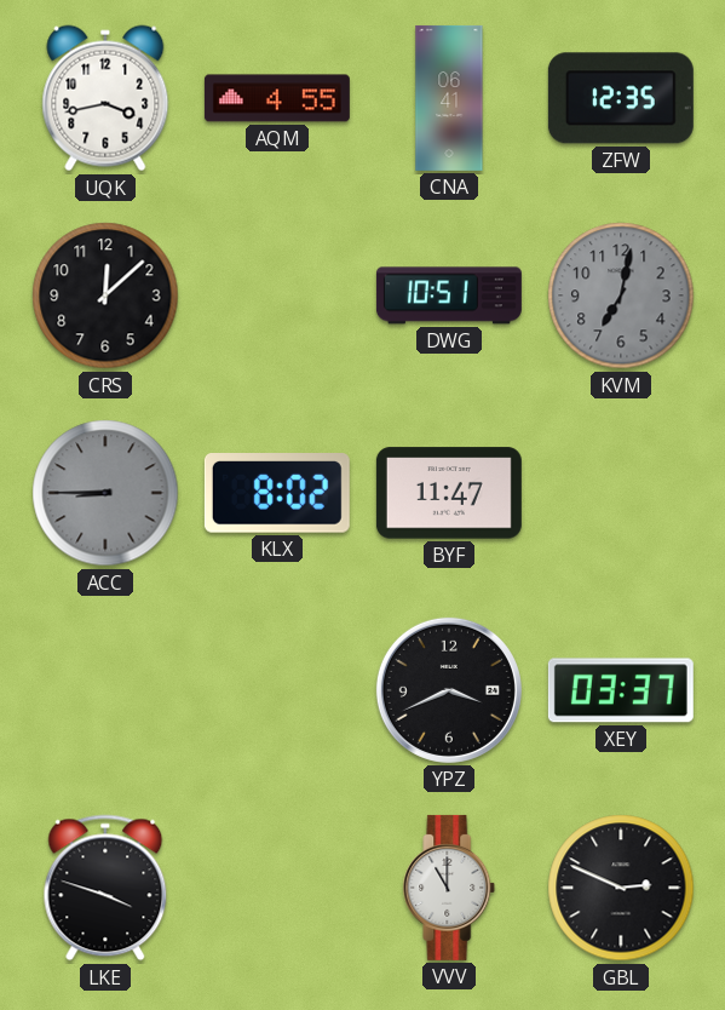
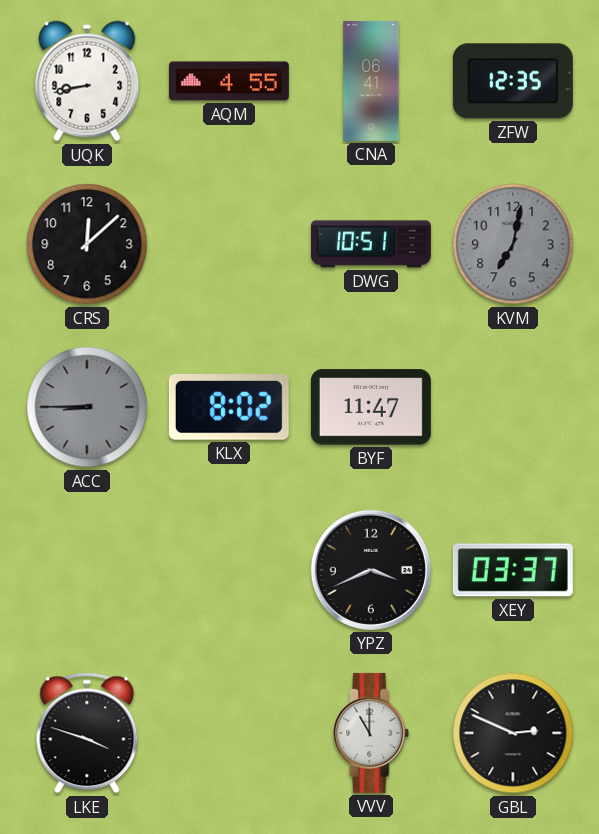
UQK: 3:43 -> 8:43
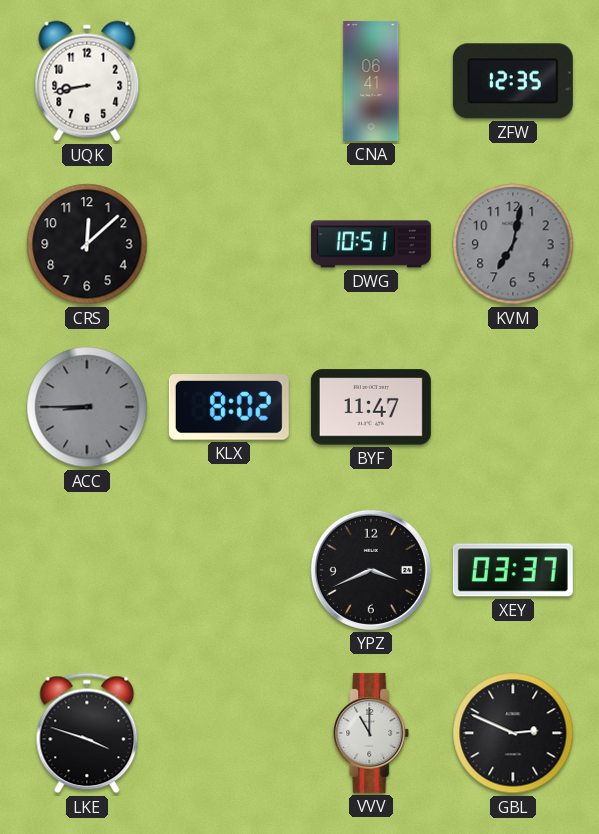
AQM: 4:55 -> none
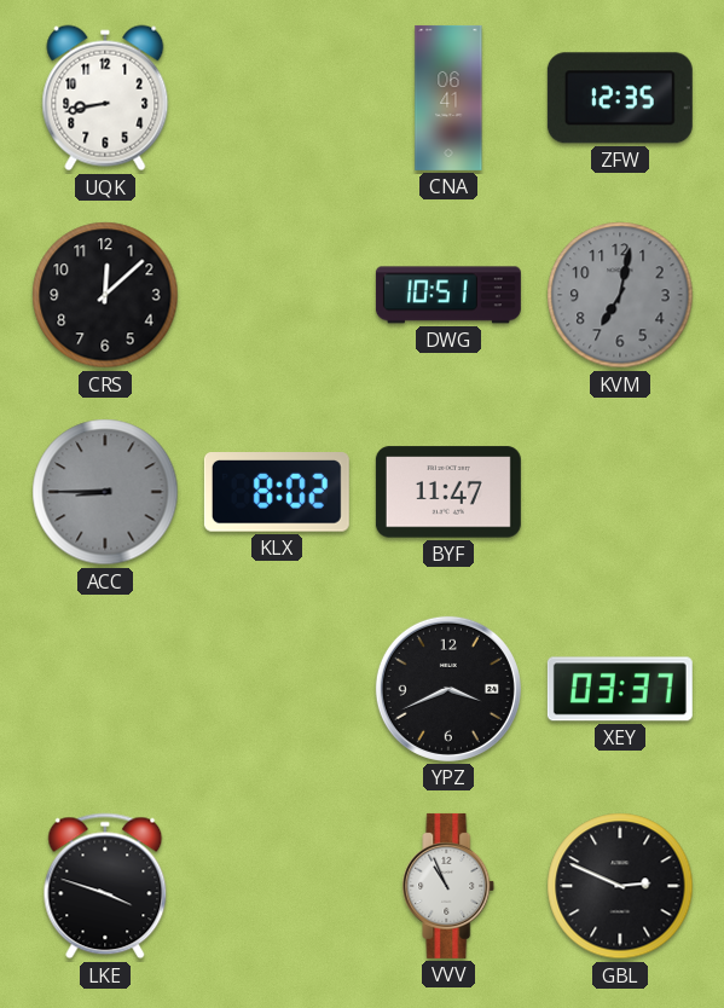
VVV: 11:00 -> 10:56
